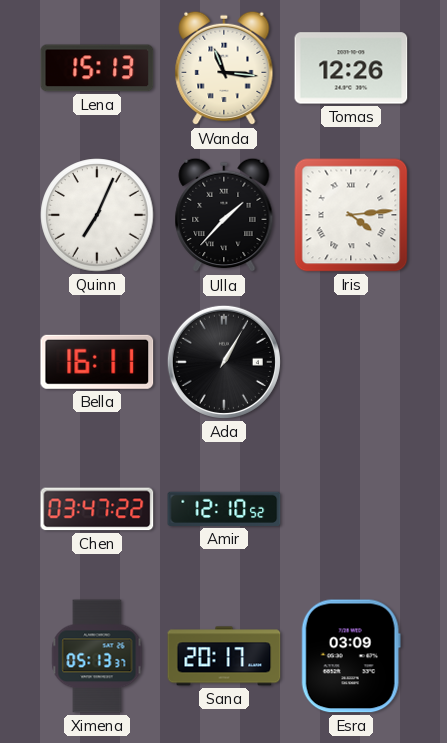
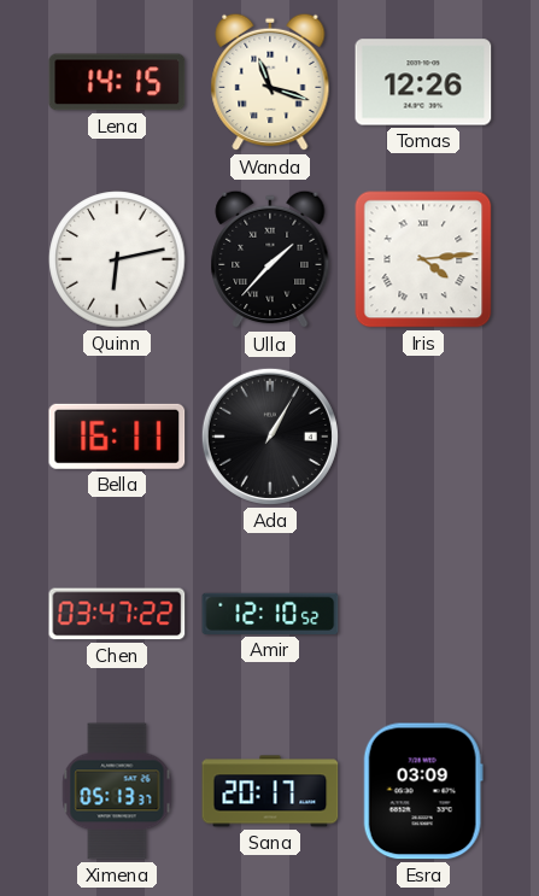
Lena: 15:13 -> 14:15
Wanda: 11:16 -> 11:18
Quinn: 7:04 -> 6:13
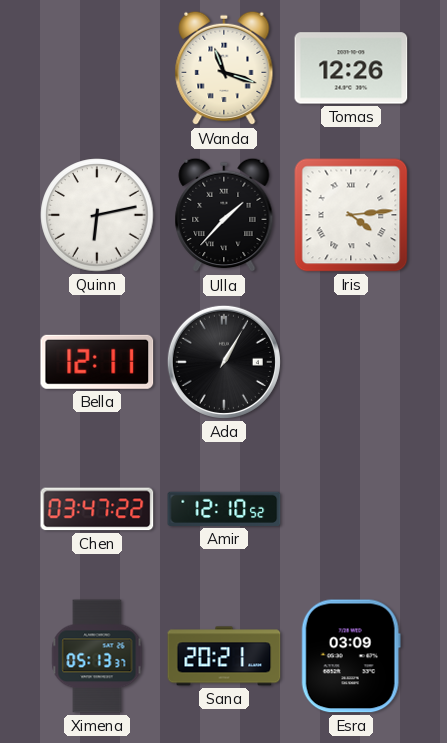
Lena: 14:15 -> none
Bella: 16:11 -> 12:11
Sana: 20:17 -> 20:21
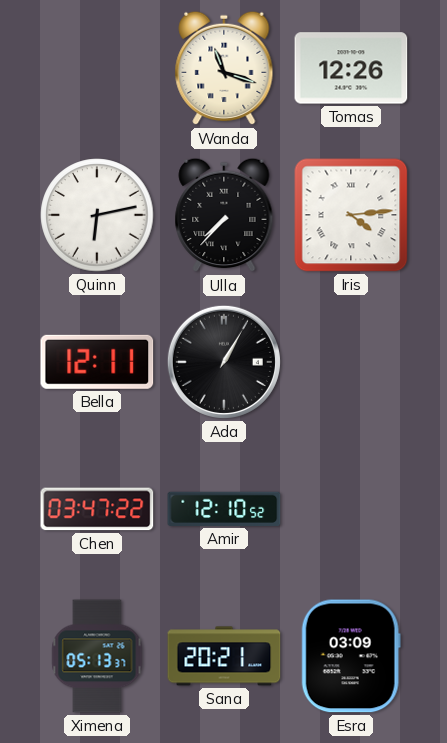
Ulla: 1:37 -> 7:37
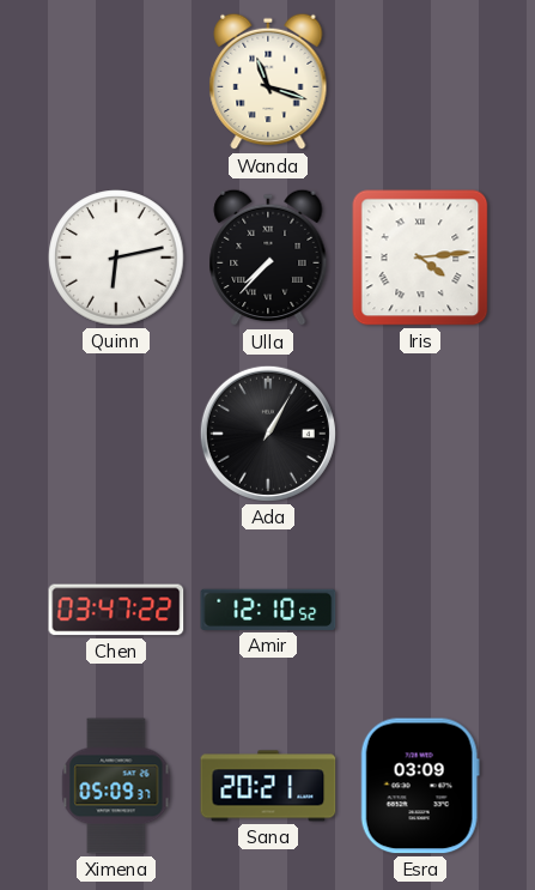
Tomas: 12:26 -> none
Bella: 12:11 -> none
Ximena: 05:13 -> 05:09
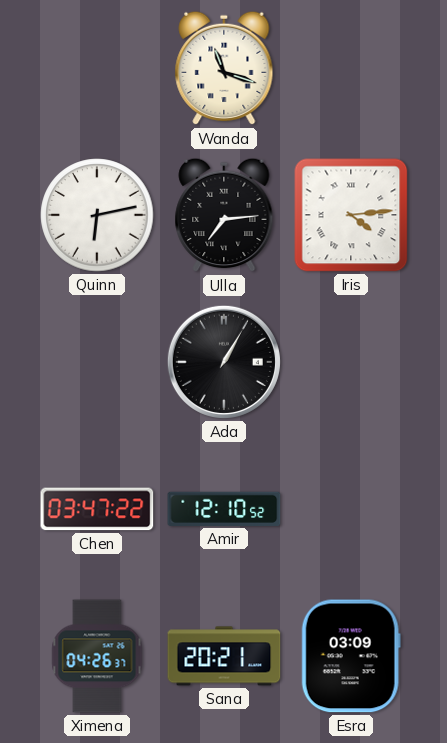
Ulla: 7:37 -> 7:14
Ximena: 05:09 -> 04:26
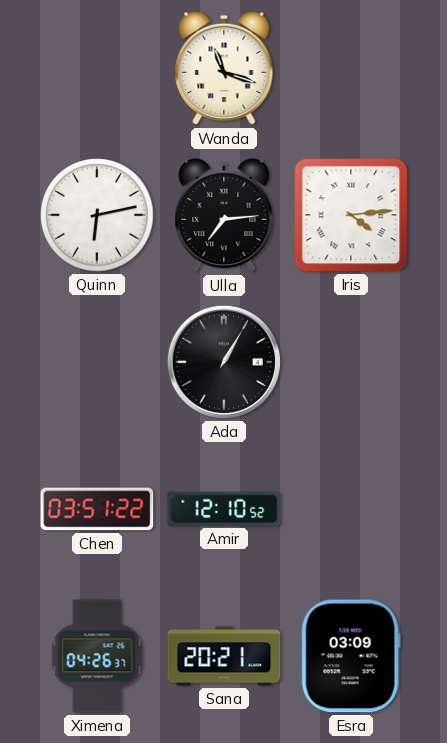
Chen: 03:47 -> 03:51
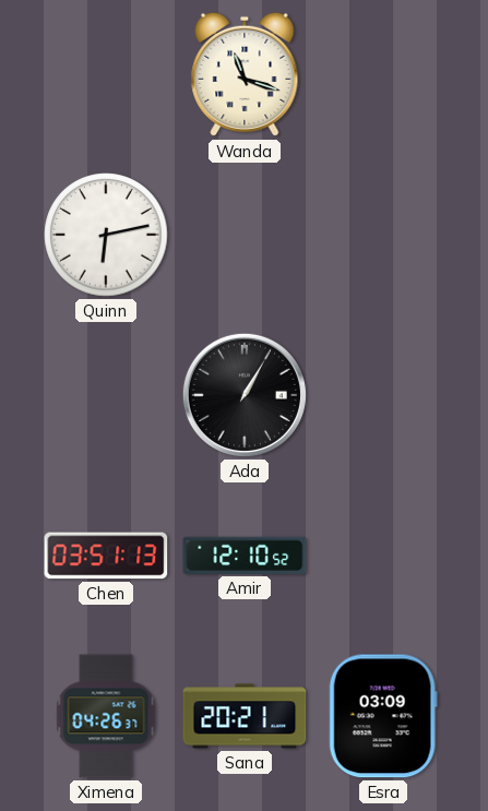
Ulla: 7:14 -> none
Iris: 4:14 -> none
Chen: 03:51:22 -> 03:51:13
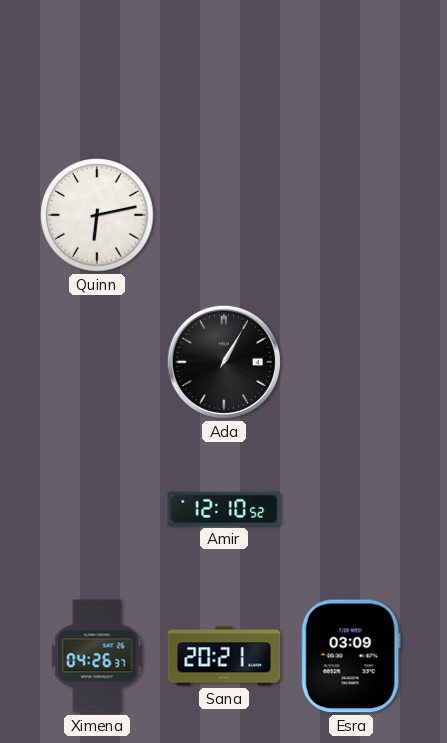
Wanda: 11:18 -> none
Chen: 03:51 -> none
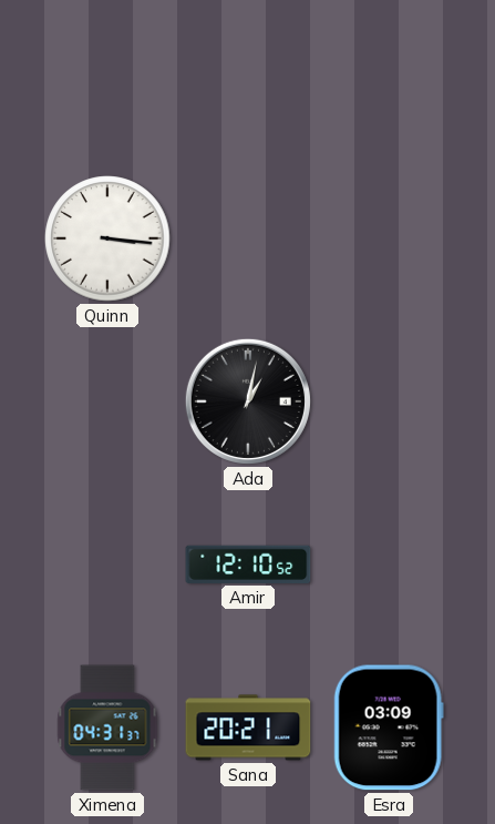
Quinn: 6:13 -> 3:16
Ada: 1:05 -> 1:02
Ximena: 04:26 -> 04:31
